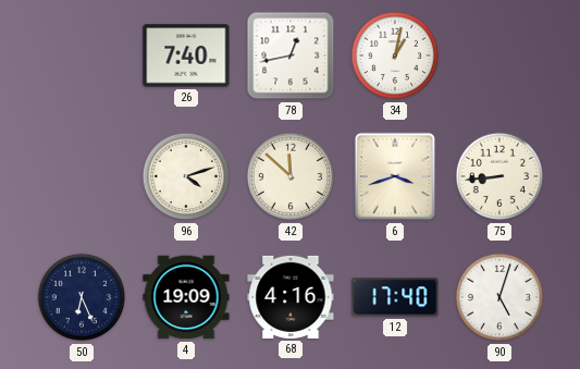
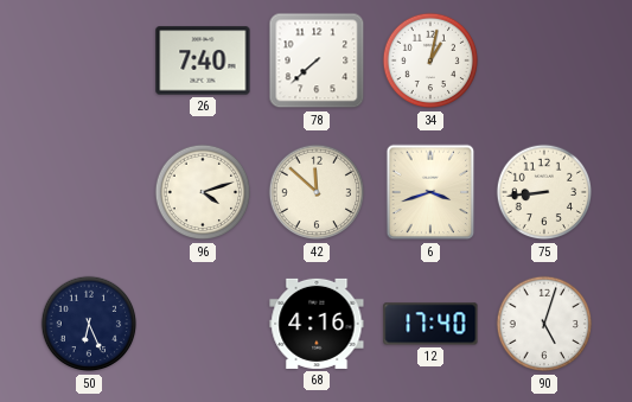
78: 12:43 -> 7:38
4: 19:09 -> none
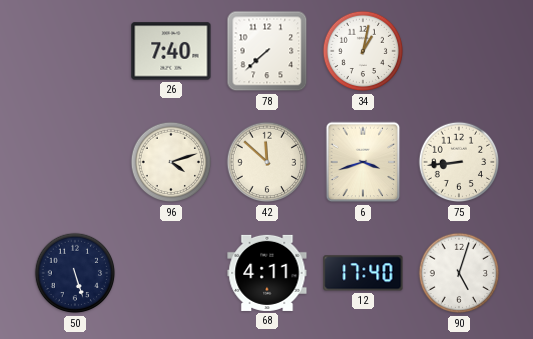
50: 6:26 -> 5:27
68: 4:16 -> 4:11
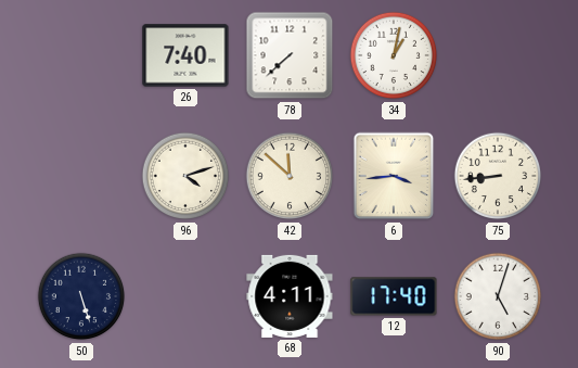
6: 3:42 -> 3:44
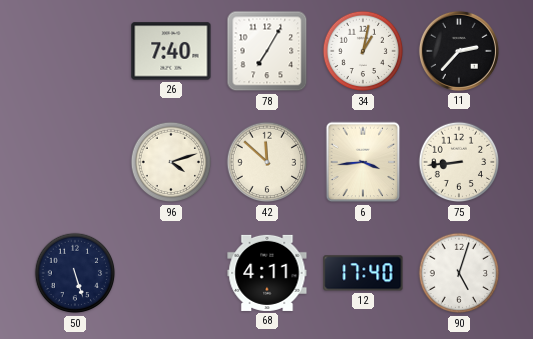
78: 7:38 -> 7:05
11: none -> 2:37
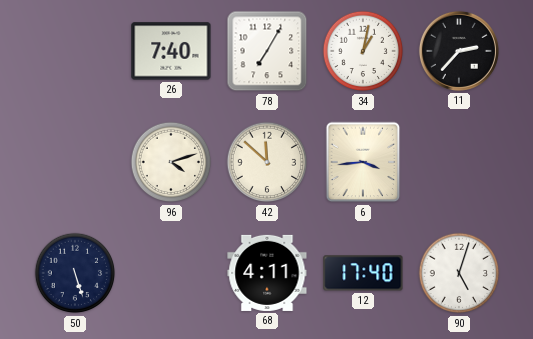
75: 8:44 -> none
